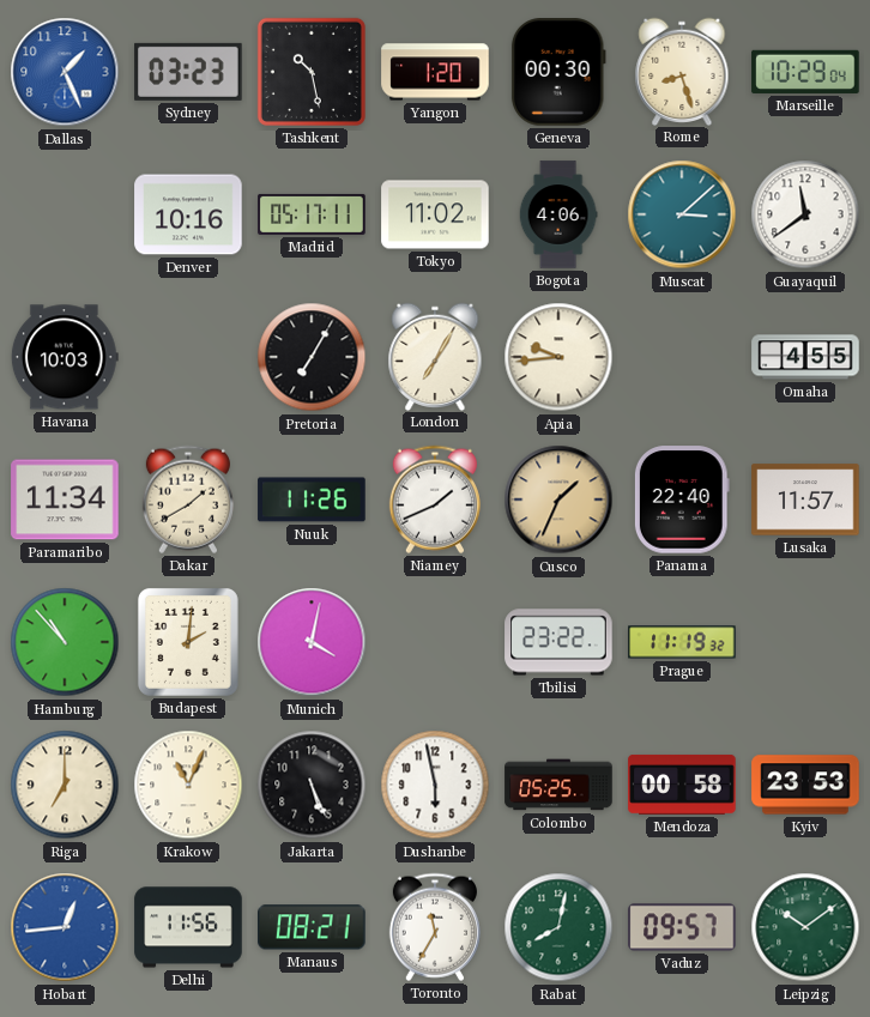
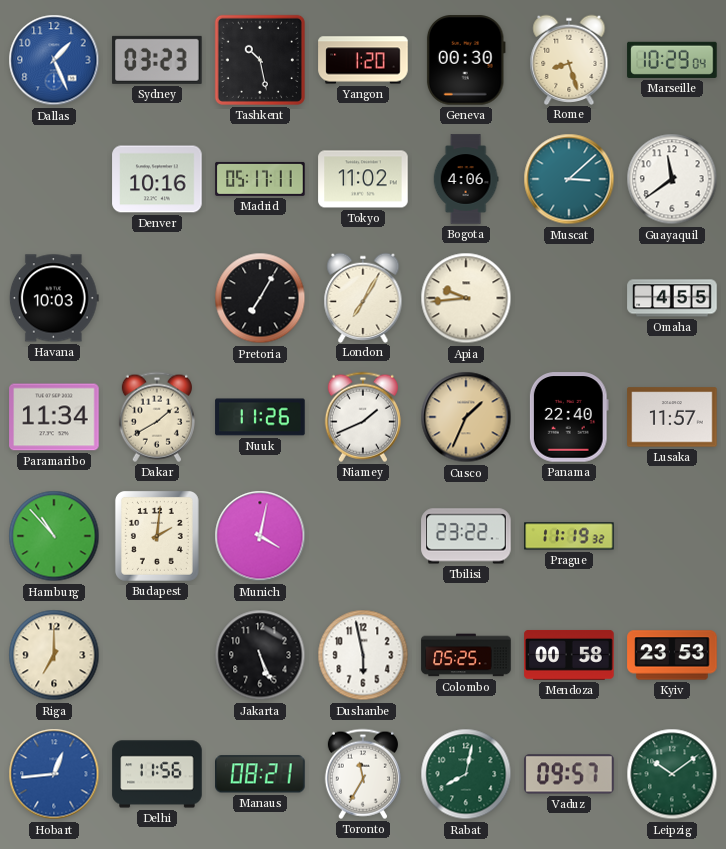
Krakow: 11:04 -> none
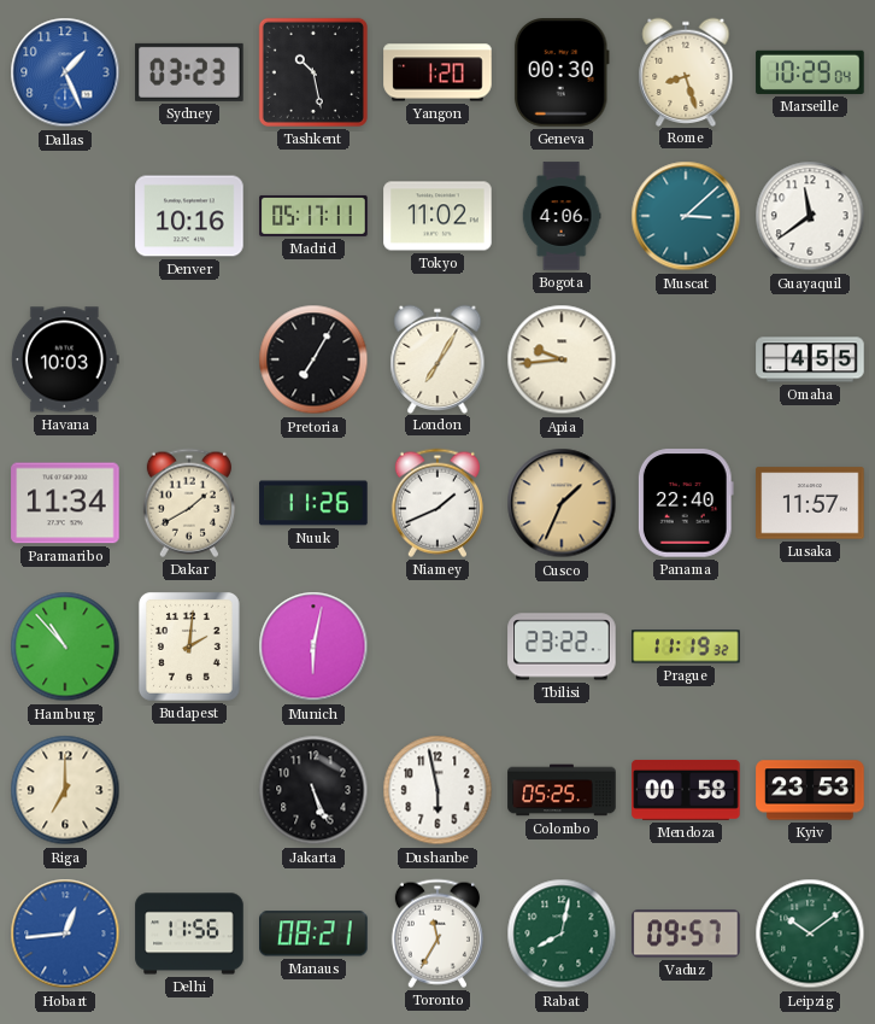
Munich: 4:02 -> 6:02
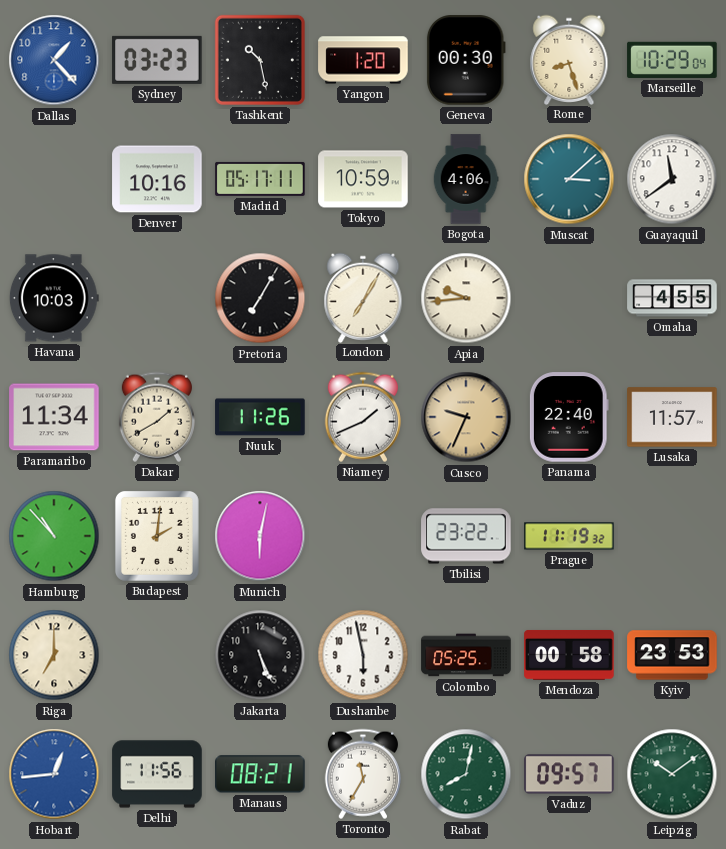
Dallas: 1:26 -> 1:23
Tokyo: 11:02 -> 10:59
Cusco: 1:34 -> 9:34
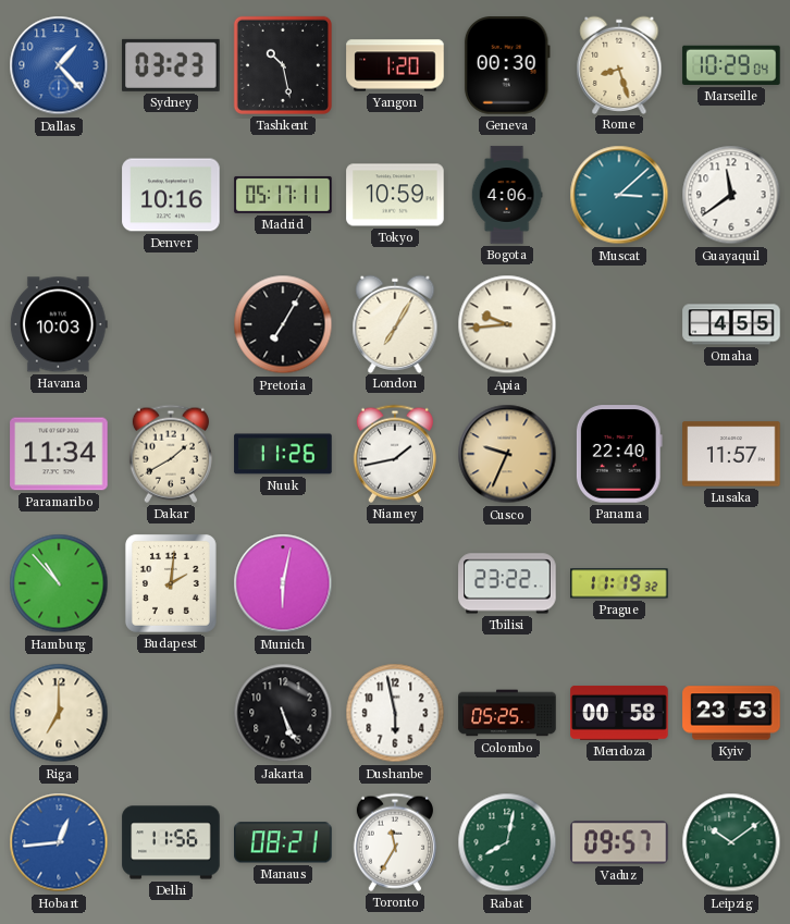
Niamey: 1:41 -> 1:43
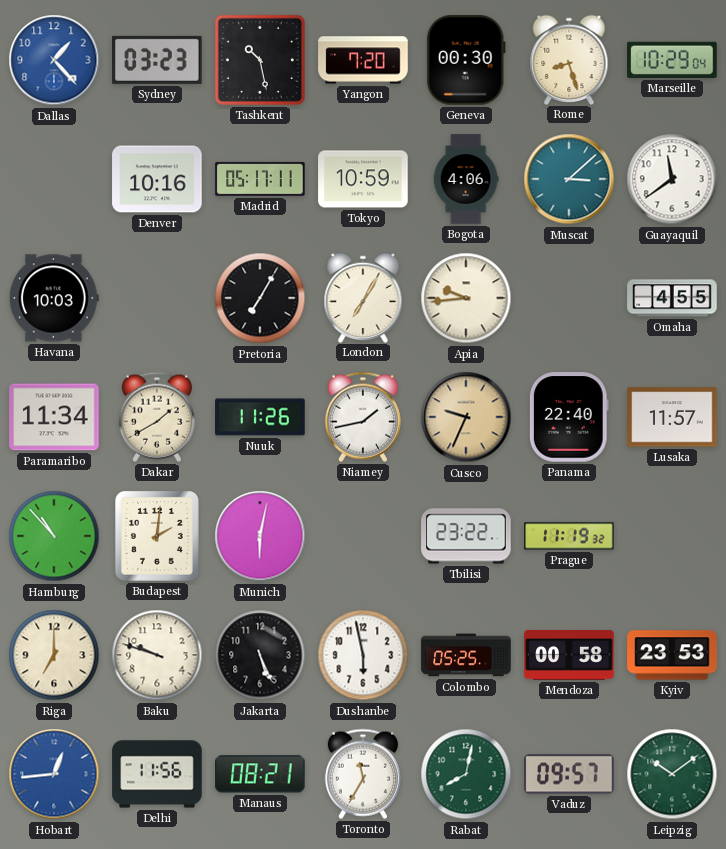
Yangon: 1:20 -> 7:20
Baku: none -> 9:48
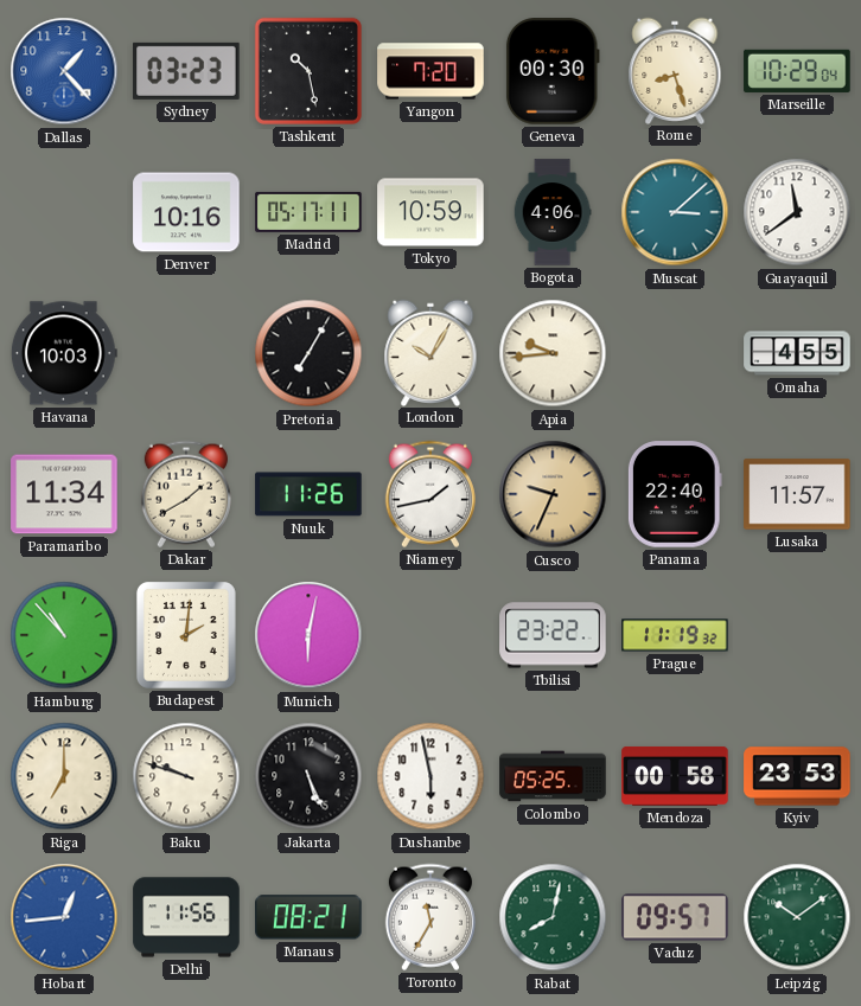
London: 7:05 -> 10:05
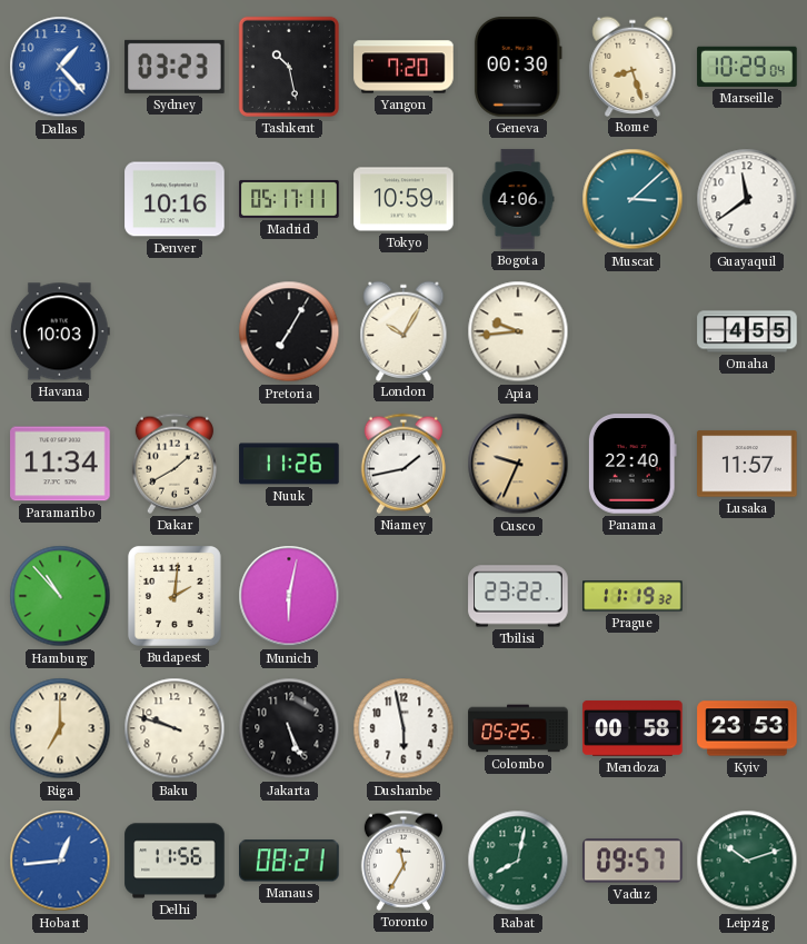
Leipzig: 10:09 -> 10:12
